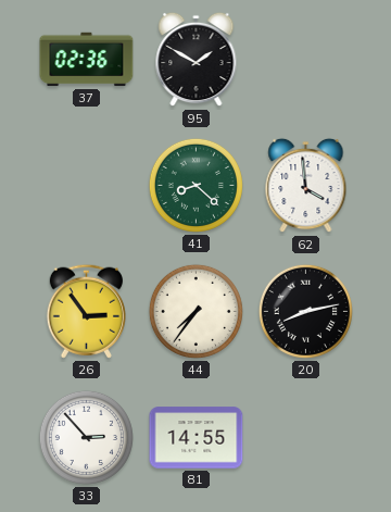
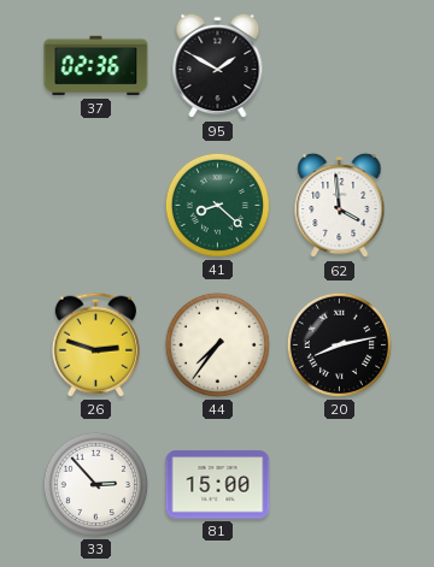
26: 2:54 -> 2:48
81: 14:55 -> 15:00
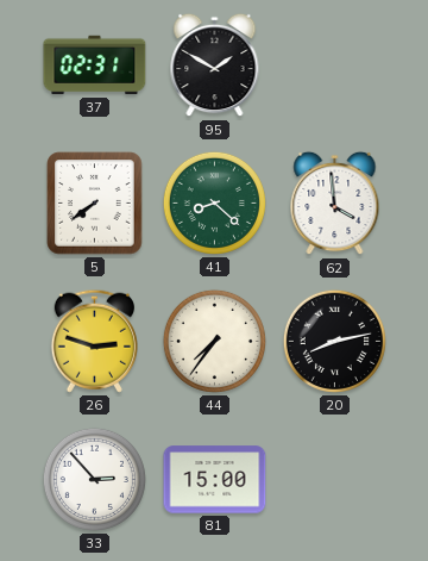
37: 02:36 -> 02:31
5: none -> 7:39
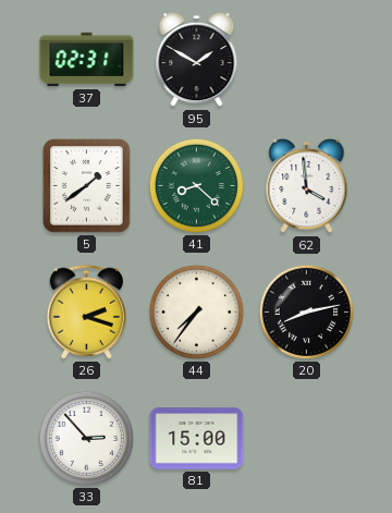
5: 7:39 -> 1:39
26: 2:48 -> 2:18
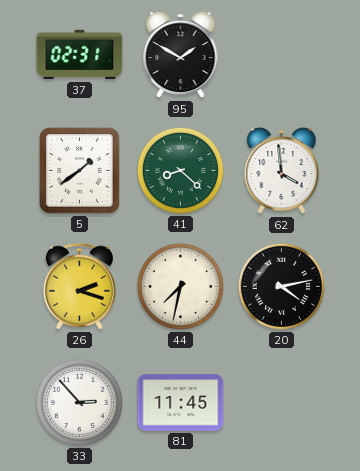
44: 7:36 -> 7:32
20: 8:13 -> 4:13
81: 15:00 -> 11:45
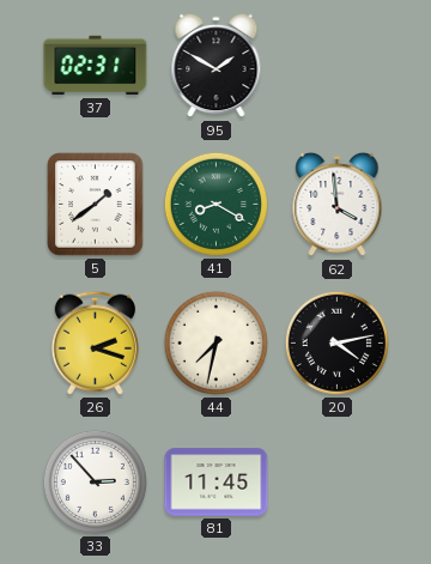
41: 8:22 -> 8:20
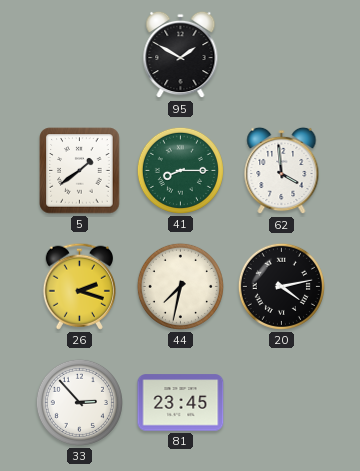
37: 02:31 -> none
41: 8:20 -> 8:15
81: 11:45 -> 23:45
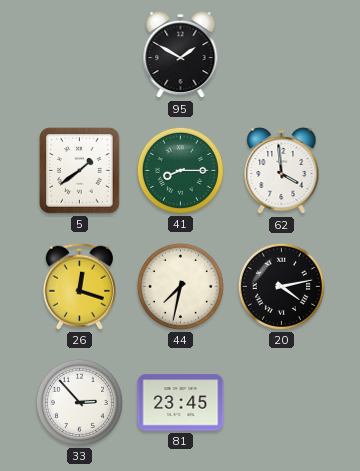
26: 2:18 -> 12:18
